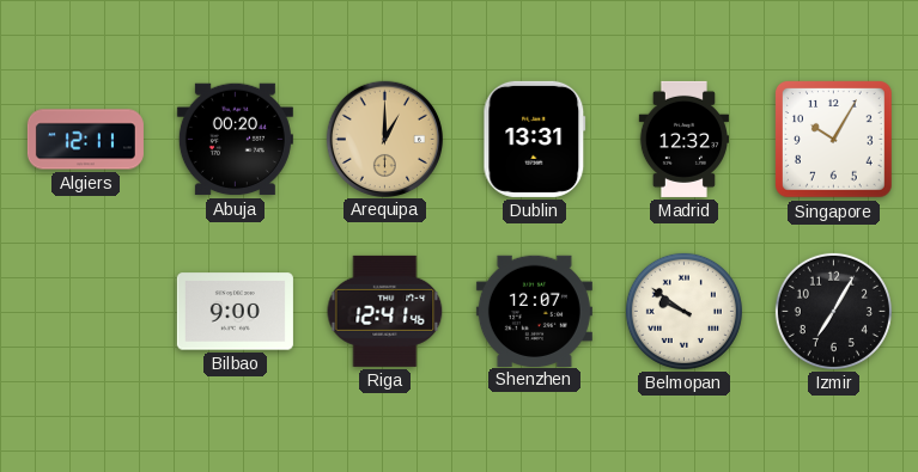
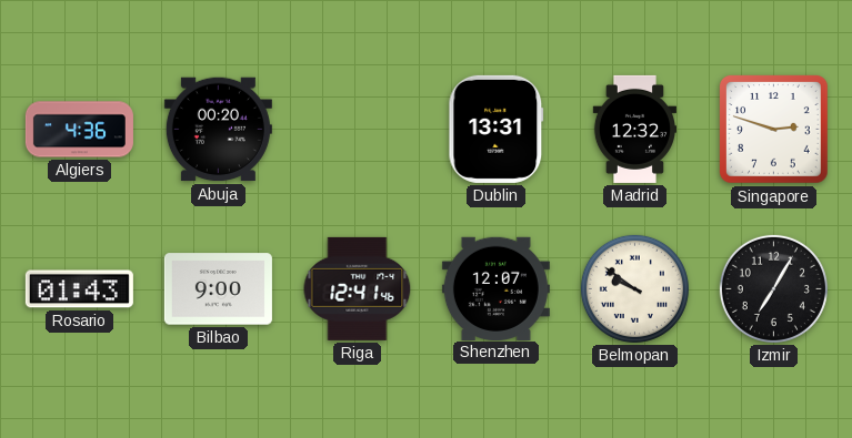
Algiers: 12:11 -> 4:36
Arequipa: 1:00 -> none
Singapore: 10:05 -> 2:48
Rosario: none -> 01:43
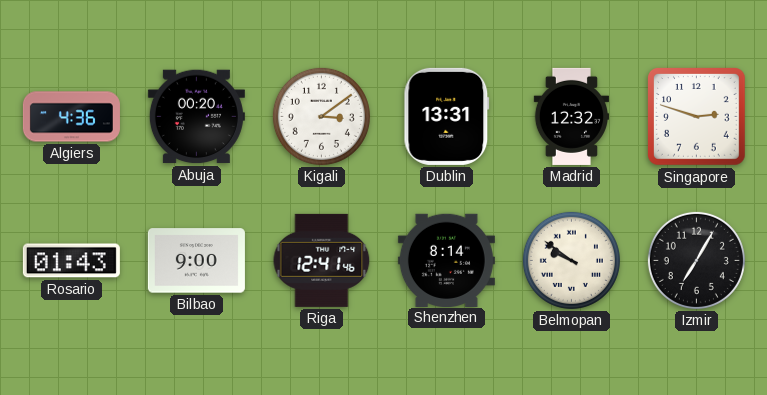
Kigali: none -> 3:09
Shenzhen: 12:07 -> 8:14
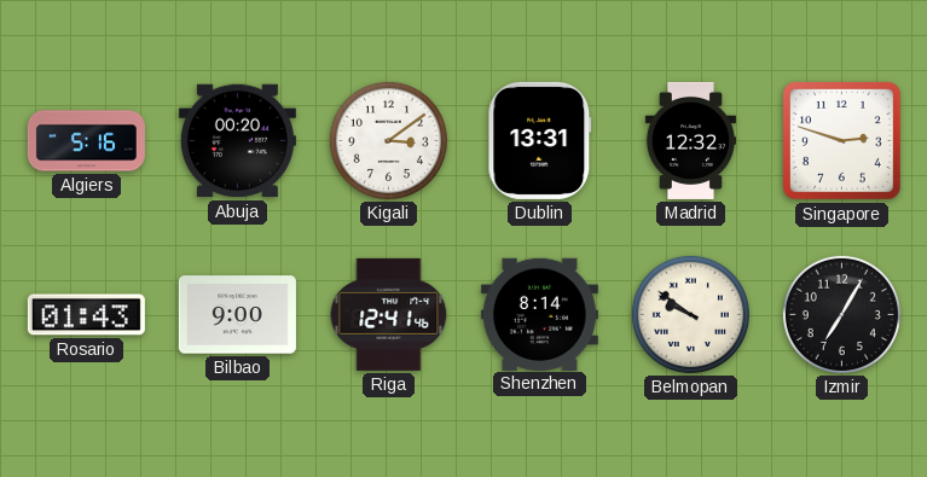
Algiers: 4:36 -> 5:16
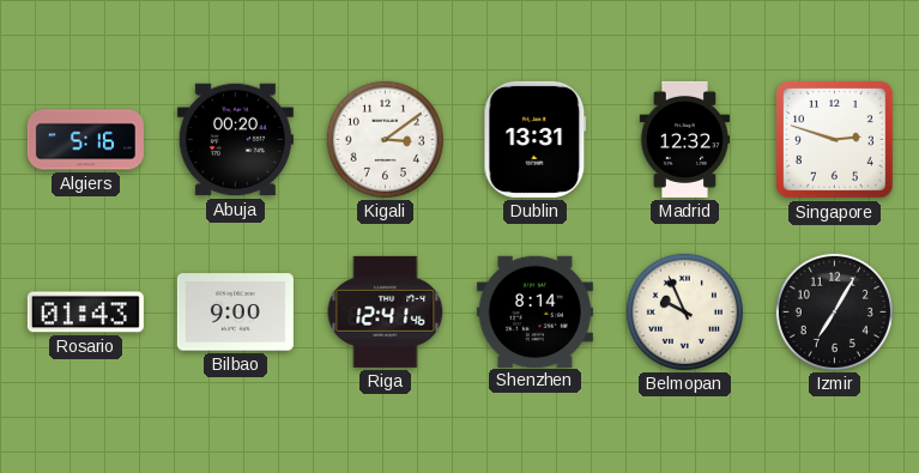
Belmopan: 9:51 -> 9:56
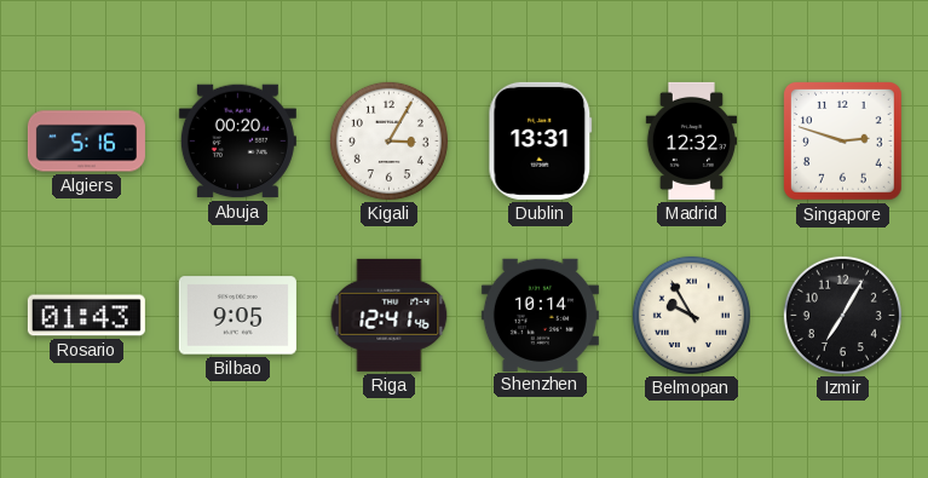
Kigali: 3:09 -> 3:05
Bilbao: 9:00 -> 9:05
Shenzhen: 8:14 -> 10:14
Belmopan: 9:56 -> 9:55
